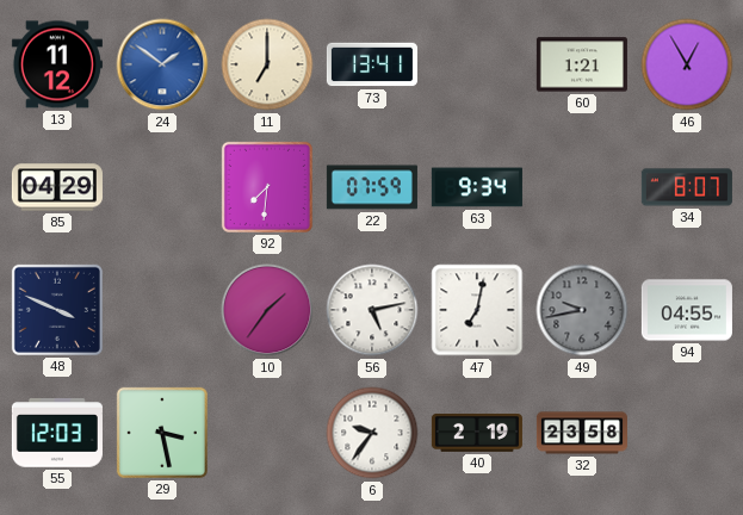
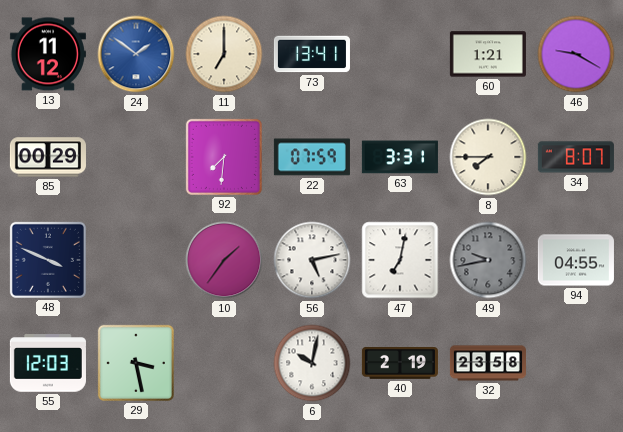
46: 12:55 -> 9:20
85: 04:29 -> 00:29
63: 9:34 -> 3:31
8: none -> 7:45
6: 9:36 -> 10:02
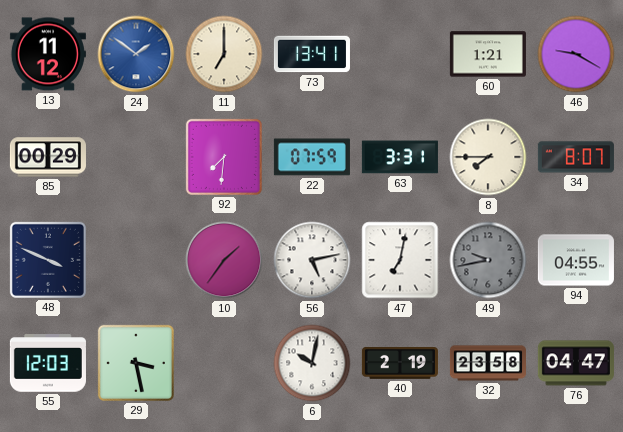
76: none -> 04:47
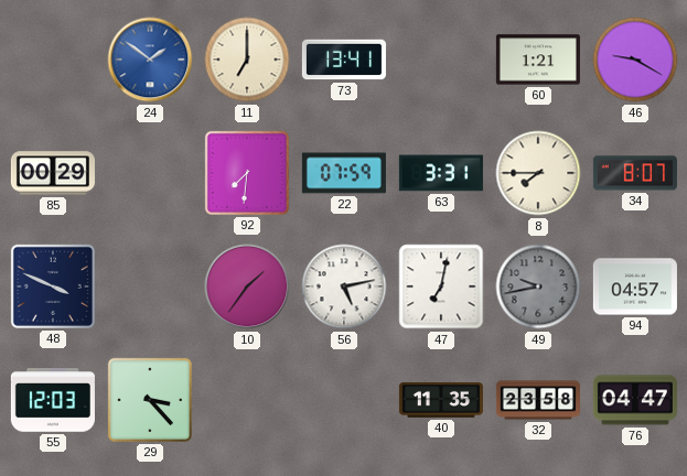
13: 11:12 -> none
94: 04:55 -> 04:57
29: 3:28 -> 3:23
6: 10:02 -> none
40: 2:19 -> 11:35
